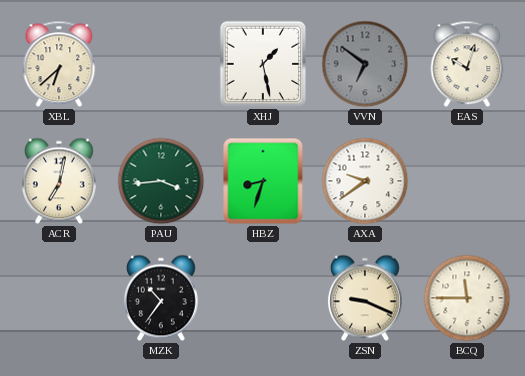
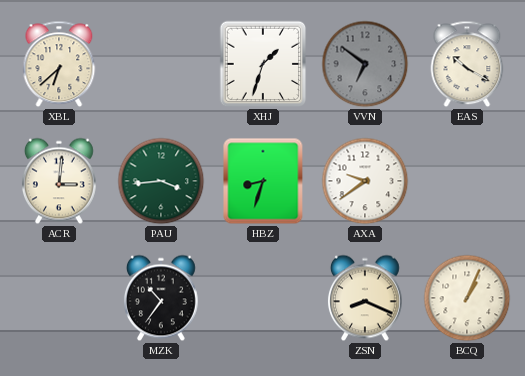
XHJ: 1:28 -> 1:33
EAS: 10:03 -> 10:20
ACR: 7:02 -> 3:01
ZSN: 9:19 -> 8:19
BCQ: 11:45 -> 1:04
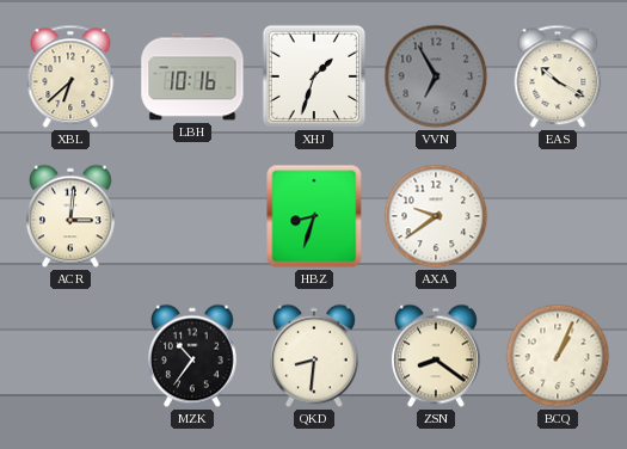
LBH: none -> 10:16
VVN: 6:51 -> 6:55
PAU: 3:44 -> none
QKD: none -> 8:31
ZSN: 8:19 -> 8:21
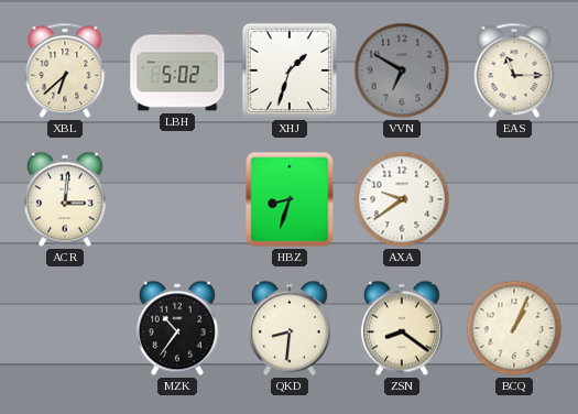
LBH: 10:16 -> 5:02
VVN: 6:55 -> 6:50
EAS: 10:20 -> 11:15
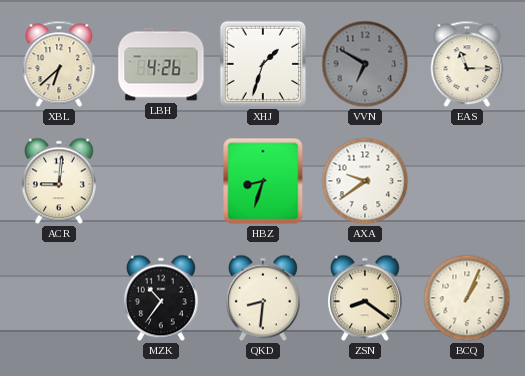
LBH: 5:02 -> 4:26
ACR: 3:01 -> 9:01
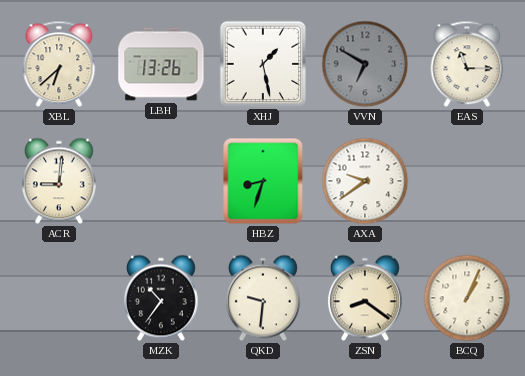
LBH: 4:26 -> 13:26
XHJ: 1:33 -> 1:28
QKD: 8:31 -> 9:31
